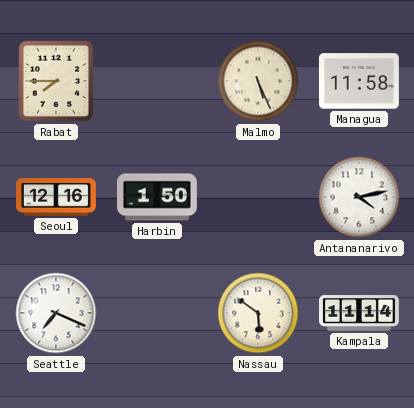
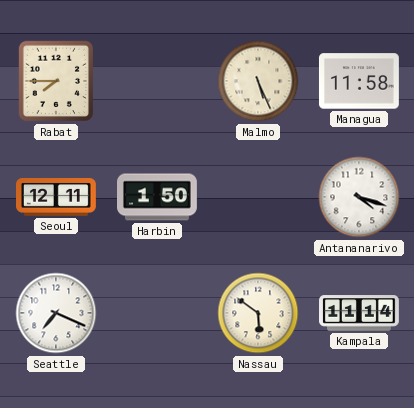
Seoul: 12:16 -> 12:11
Antananarivo: 4:13 -> 4:18
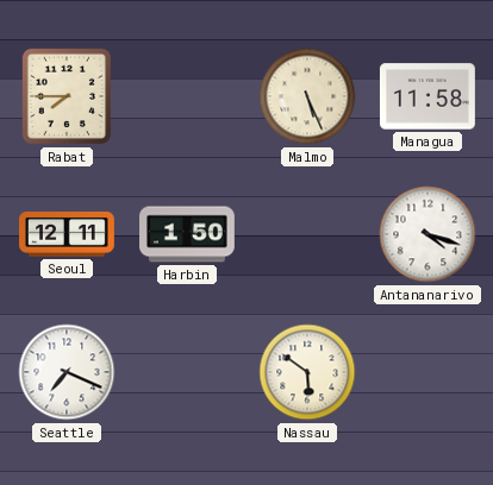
Kampala: 11:14 -> none
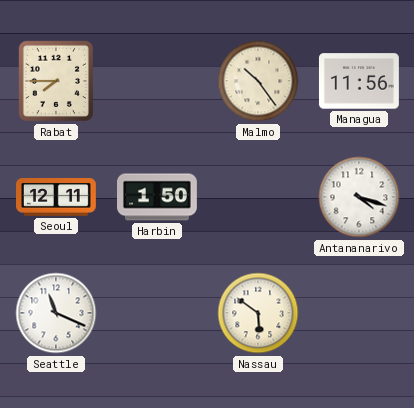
Malmo: 5:26 -> 10:24
Managua: 11:58 -> 11:56
Seattle: 7:19 -> 11:19
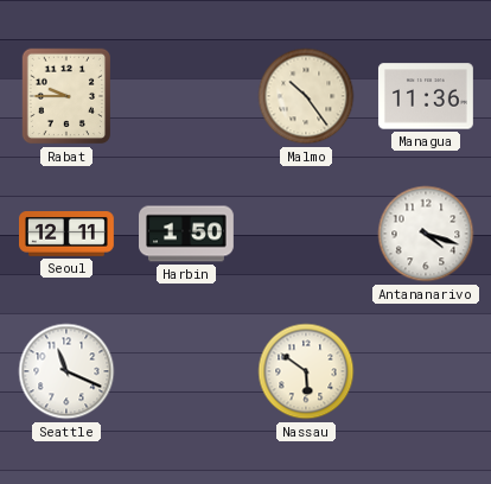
Rabat: 7:45 -> 9:45
Managua: 11:56 -> 11:36
